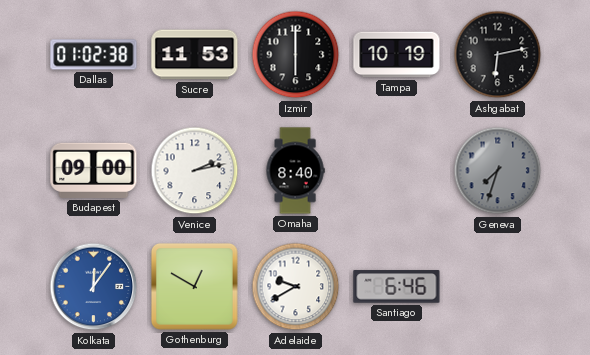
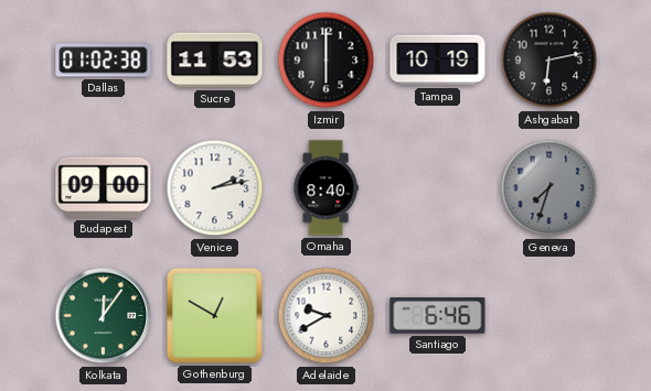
Kolkata dial: blue -> green
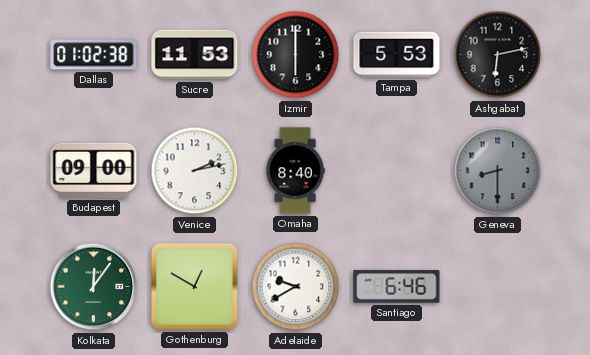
Tampa: 10:19 -> 5:53
Geneva: 7:33 -> 8:30
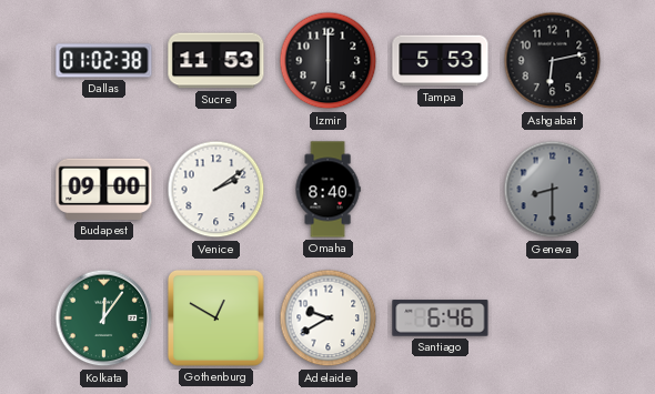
Venice: 2:13 -> 2:09
